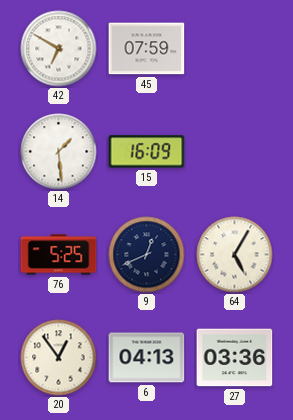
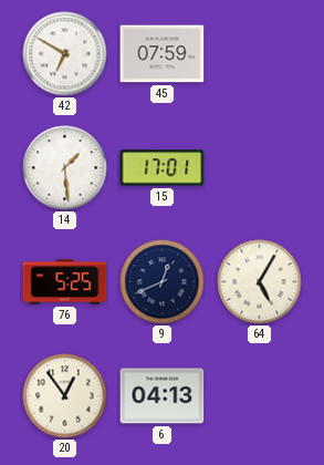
15: 16:09 -> 17:01
27: 03:36 -> none
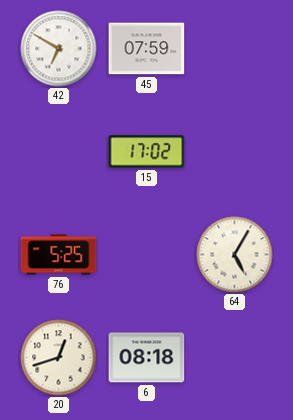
14: 1:29 -> none
15: 17:01 -> 17:02
9: 12:41 -> none
20: 12:54 -> 12:42
6: 04:13 -> 08:18
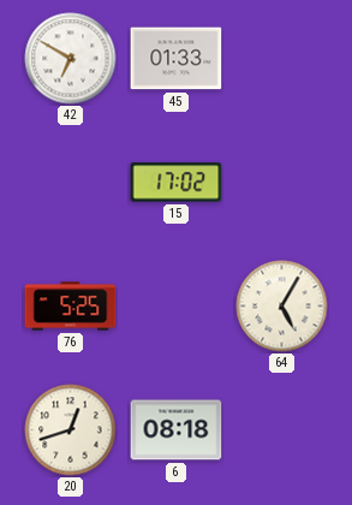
45: 07:59 -> 01:33
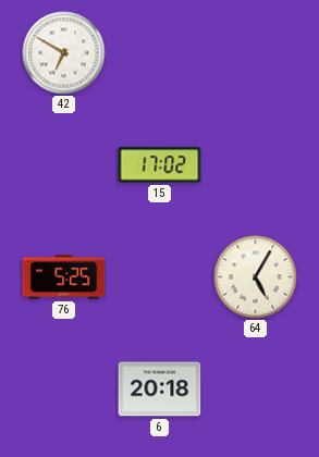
45: 01:33 -> none
20: 12:42 -> none
6: 08:18 -> 20:18
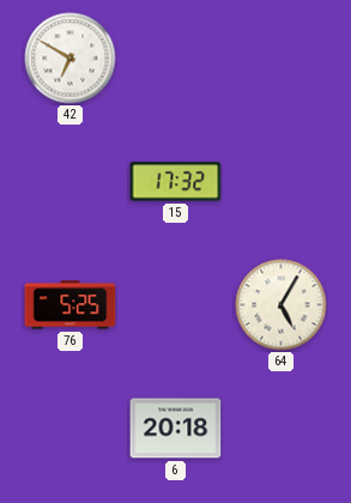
15: 17:02 -> 17:32
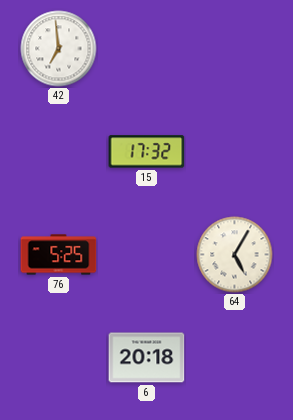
42: 6:50 -> 6:59
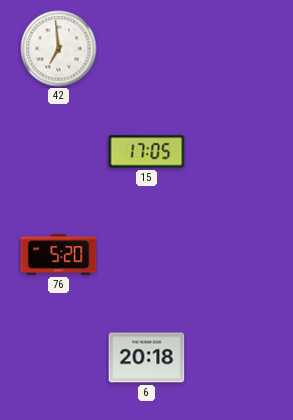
15: 17:32 -> 17:05
76: 5:25 -> 5:20
64: 5:05 -> none
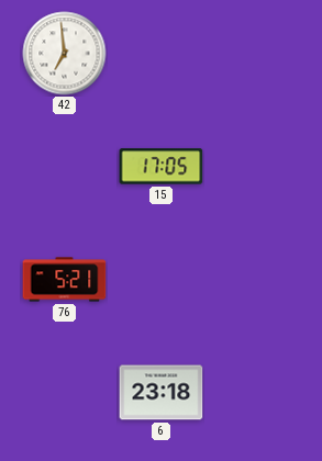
76: 5:20 -> 5:21
6: 20:18 -> 23:18
